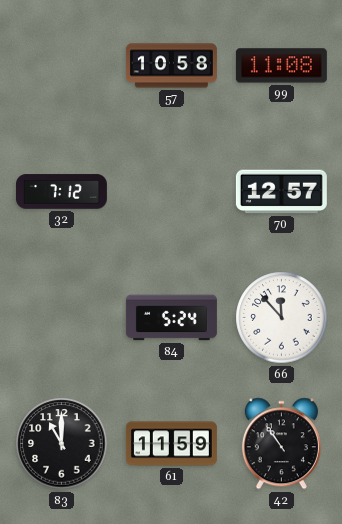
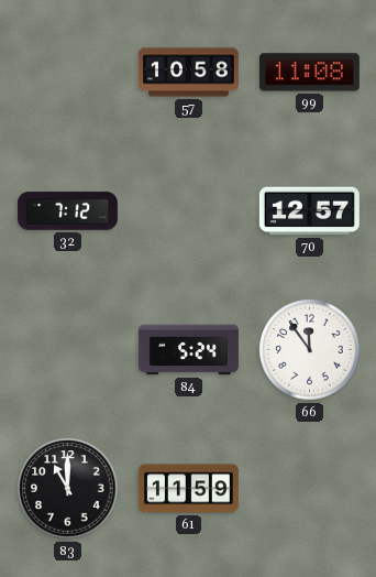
66: 11:53 -> 11:54
42: 10:54 -> none
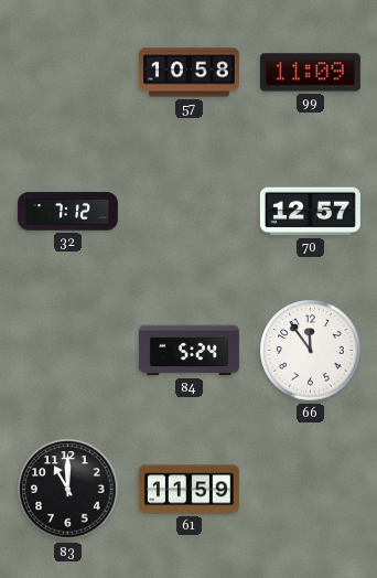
99: 11:08 -> 11:09
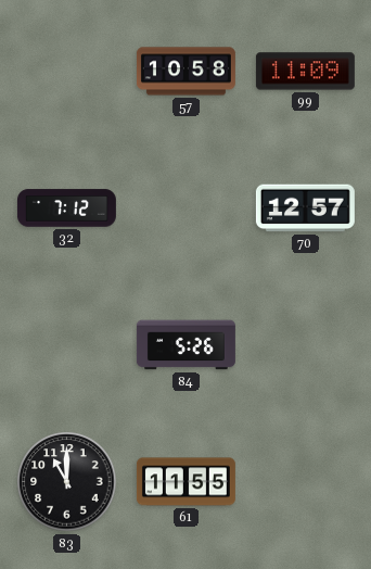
84: 5:24 -> 5:26
66: 11:54 -> none
61: 11:59 -> 11:55
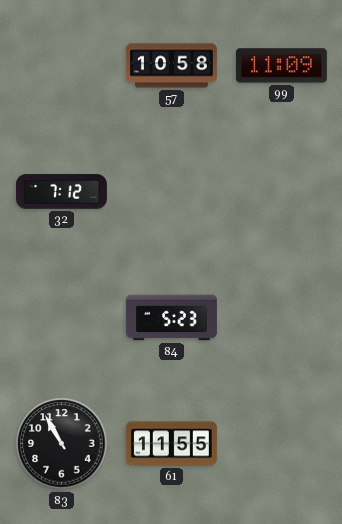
70: 12:57 -> none
84: 5:26 -> 5:23
83: 11:00 -> 10:55
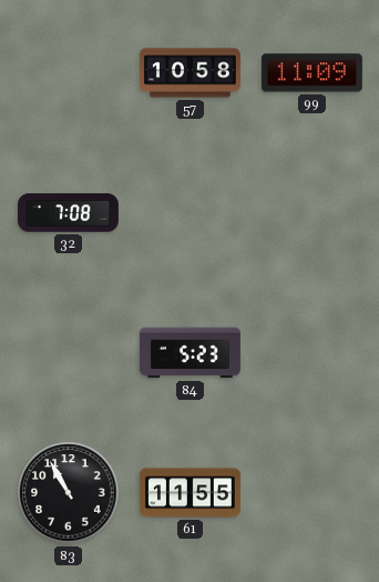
32: 7:12 -> 7:08
